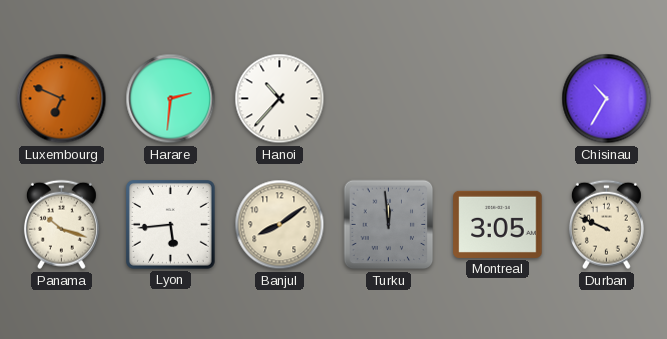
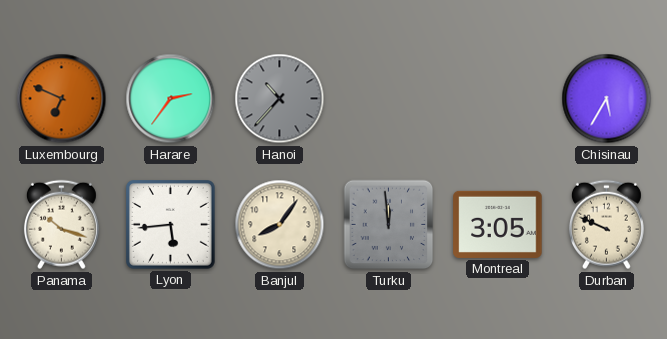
Harare: 2:31 -> 2:36
Hanoi dial: white -> grey
Chisinau: 10:35 -> 5:35
Banjul: 8:09 -> 8:06
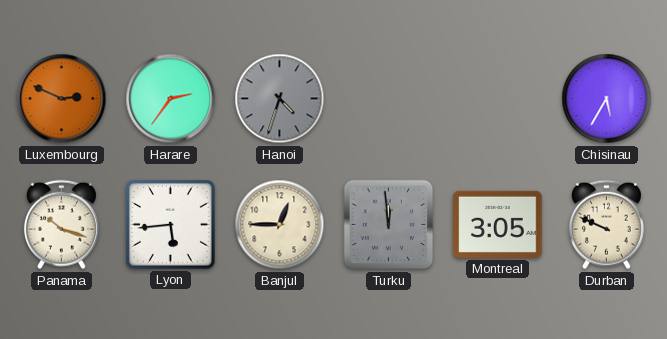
Luxembourg: 6:49 -> 2:49
Hanoi: 10:37 -> 4:33
Banjul: 8:06 -> 12:45
